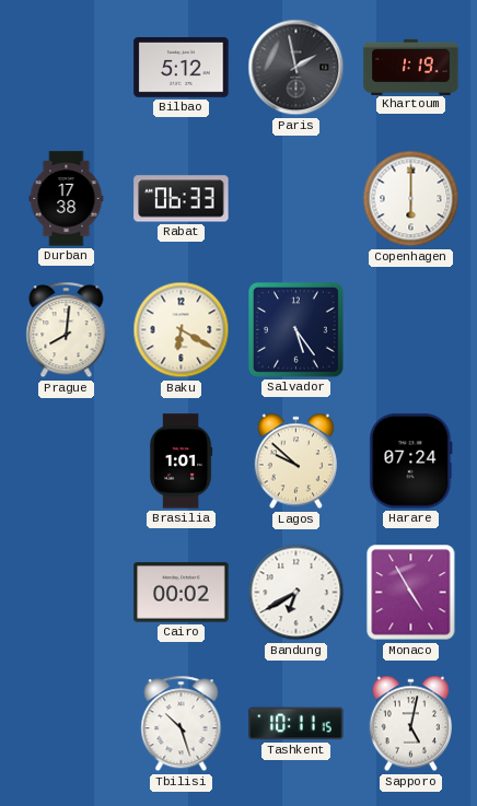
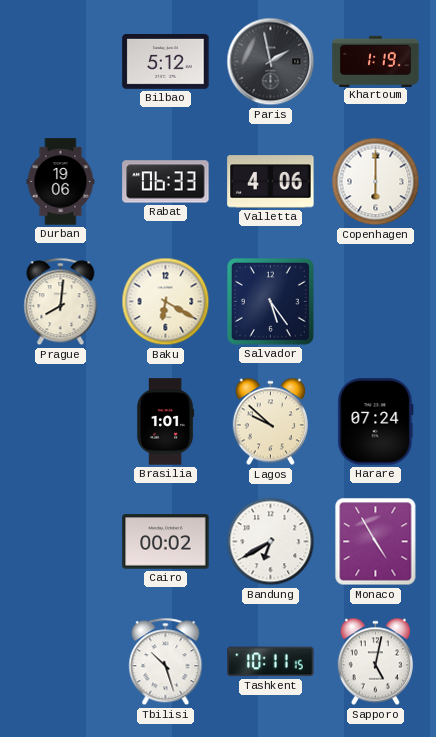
Durban: 17:38 -> 19:06
Valletta: none -> 4:06
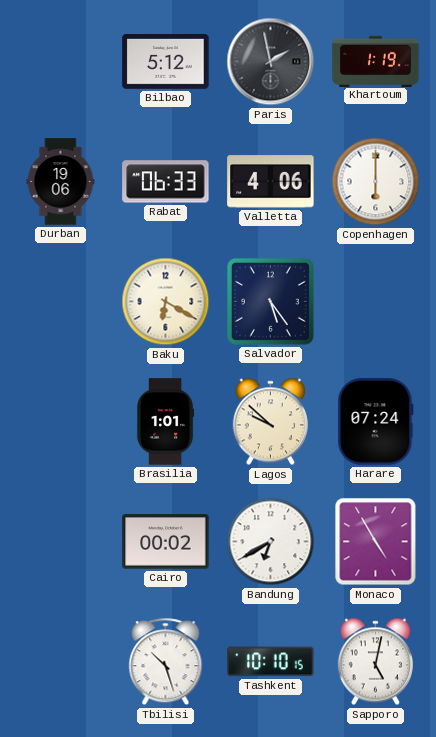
Prague: 8:01 -> none
Tashkent: 10:11 -> 10:10
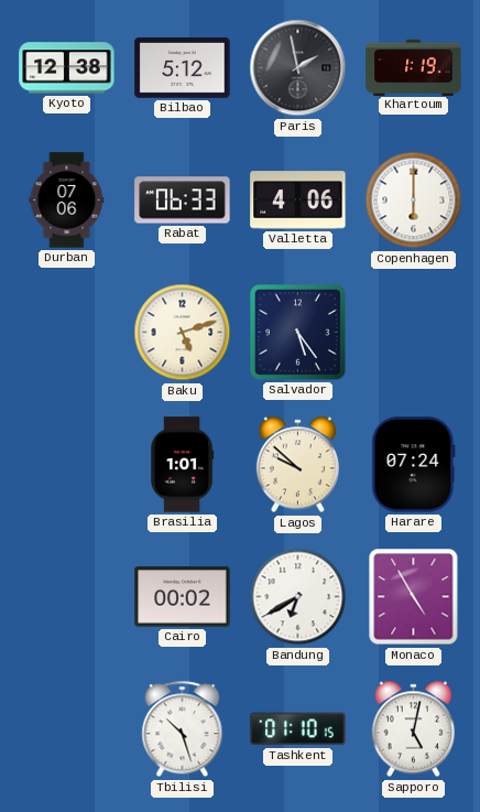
Kyoto: none -> 12:38
Durban: 19:06 -> 07:06
Baku: 6:20 -> 5:12
Tashkent: 10:10 -> 01:10
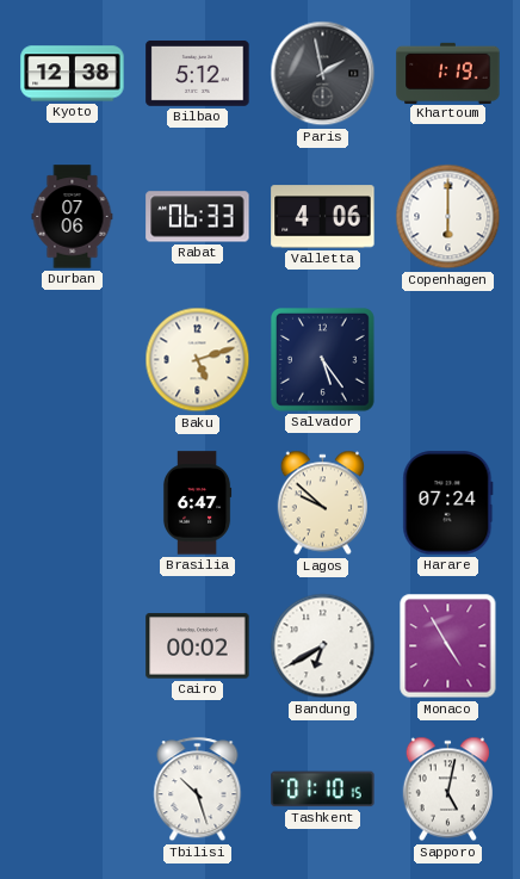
Brasilia: 1:01 -> 6:47
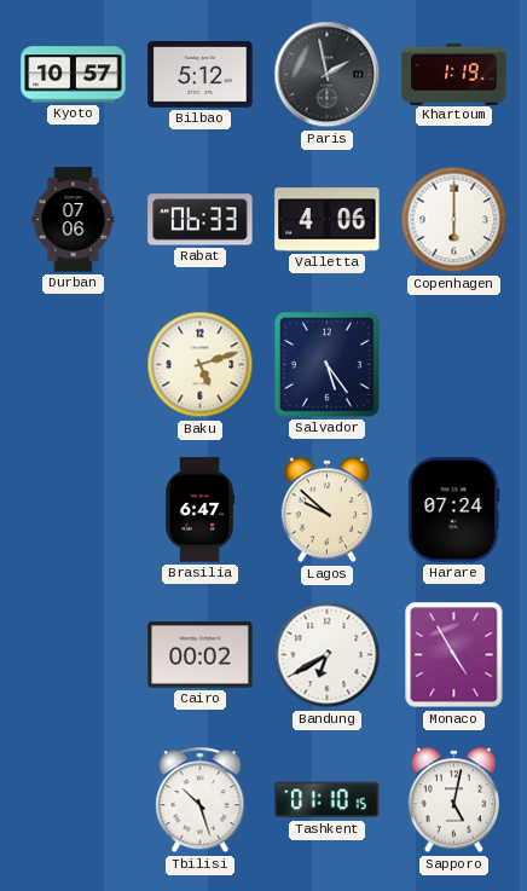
Kyoto: 12:38 -> 10:57
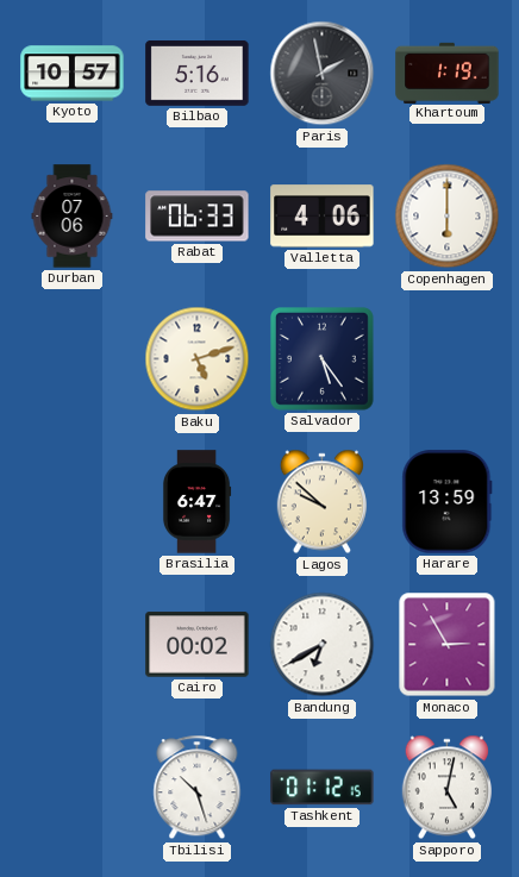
Bilbao: 5:12 -> 5:16
Harare: 07:24 -> 13:59
Monaco: 4:55 -> 2:55
Tashkent: 01:10 -> 01:12
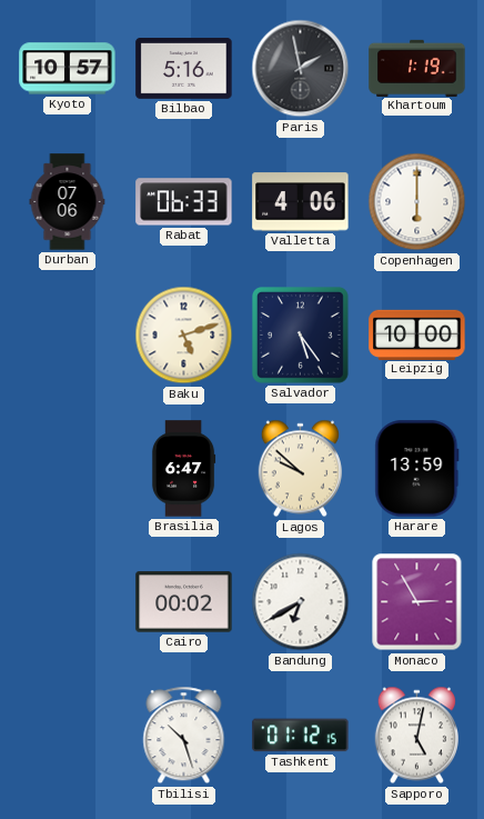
Leipzig: none -> 10:00
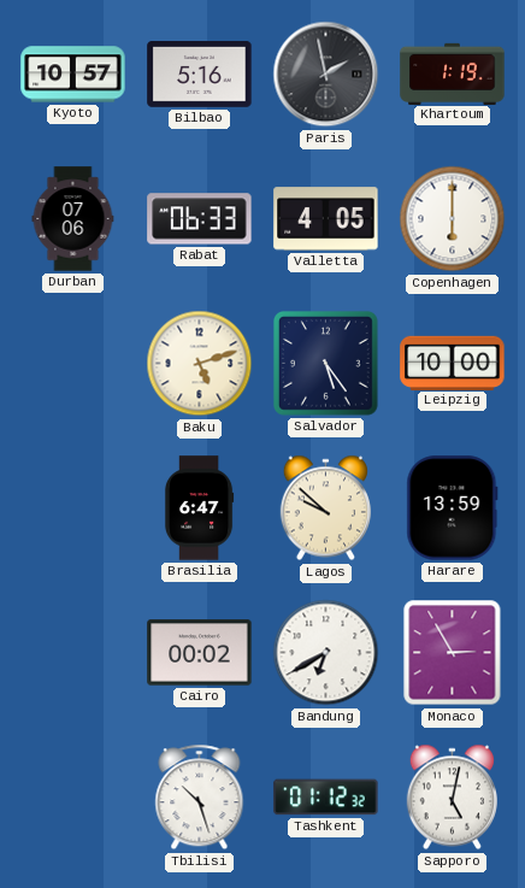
Valletta: 4:06 -> 4:05
Tashkent: 01:12:15 -> 01:12:32
